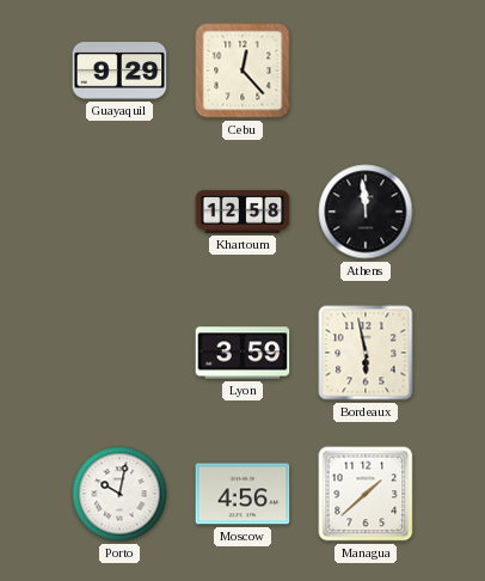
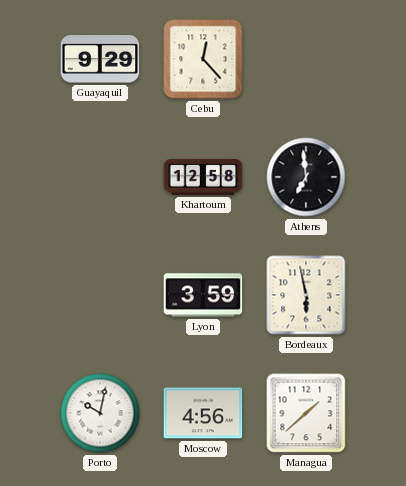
Athens: 11:59 -> 6:59
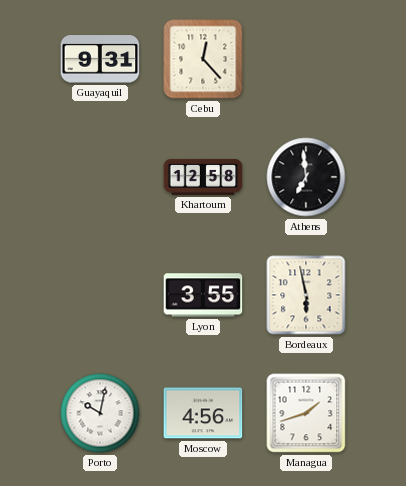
Guayaquil: 9:29 -> 9:31
Lyon: 3:59 -> 3:55
Managua: 1:38 -> 1:42
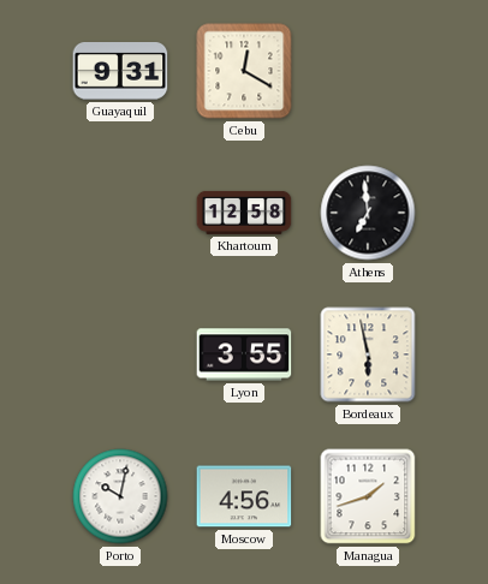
Cebu: 12:23 -> 12:20
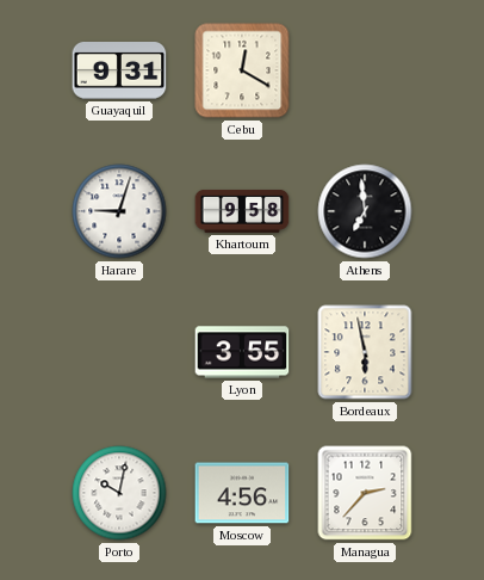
Harare: none -> 9:03
Khartoum: 12:58 -> 9:58
Managua: 1:42 -> 2:37
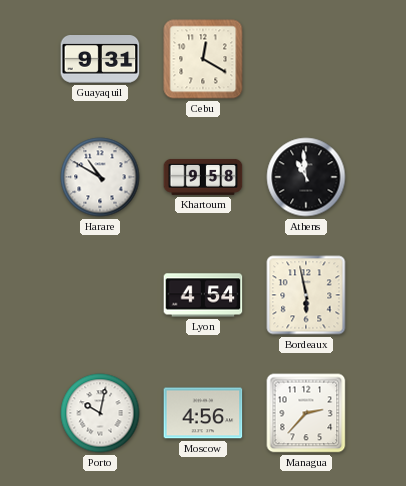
Harare: 9:03 -> 10:50
Athens: 6:59 -> 10:59
Lyon: 3:55 -> 4:54
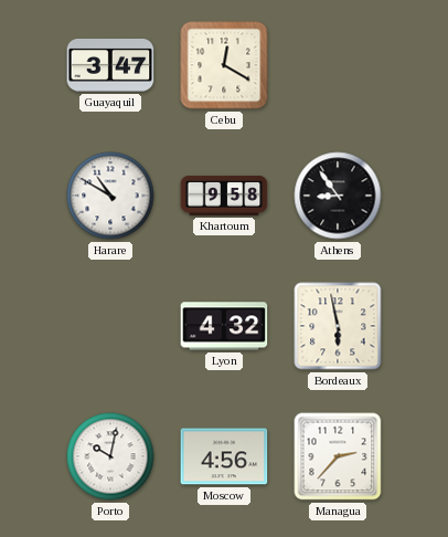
Guayaquil: 9:31 -> 3:47
Athens: 10:59 -> 8:54
Lyon: 4:54 -> 4:32
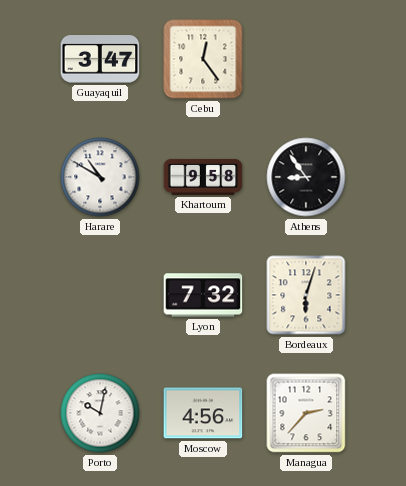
Cebu: 12:20 -> 12:24
Lyon: 4:32 -> 7:32
Bordeaux: 5:58 -> 6:03
